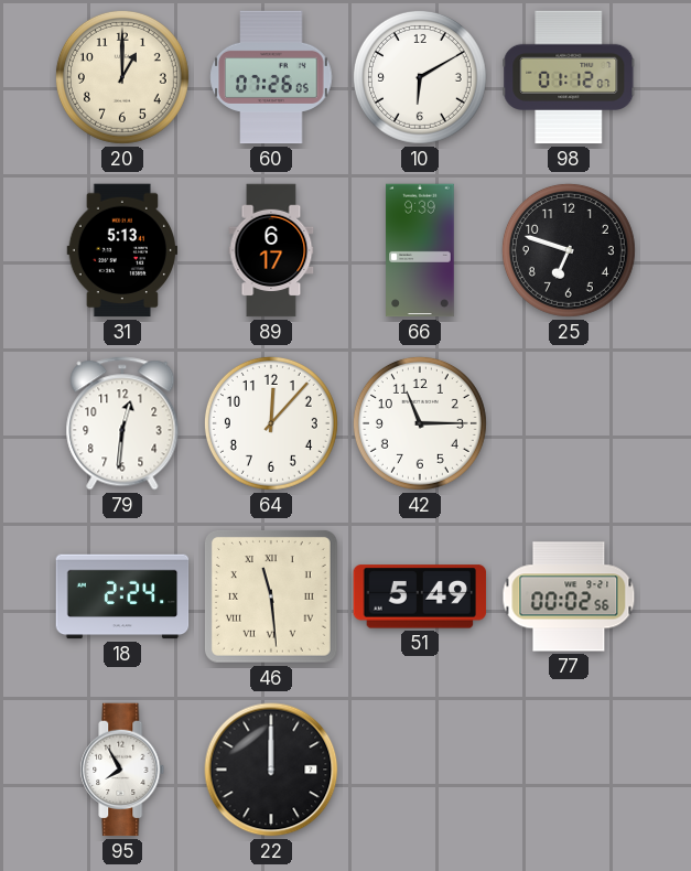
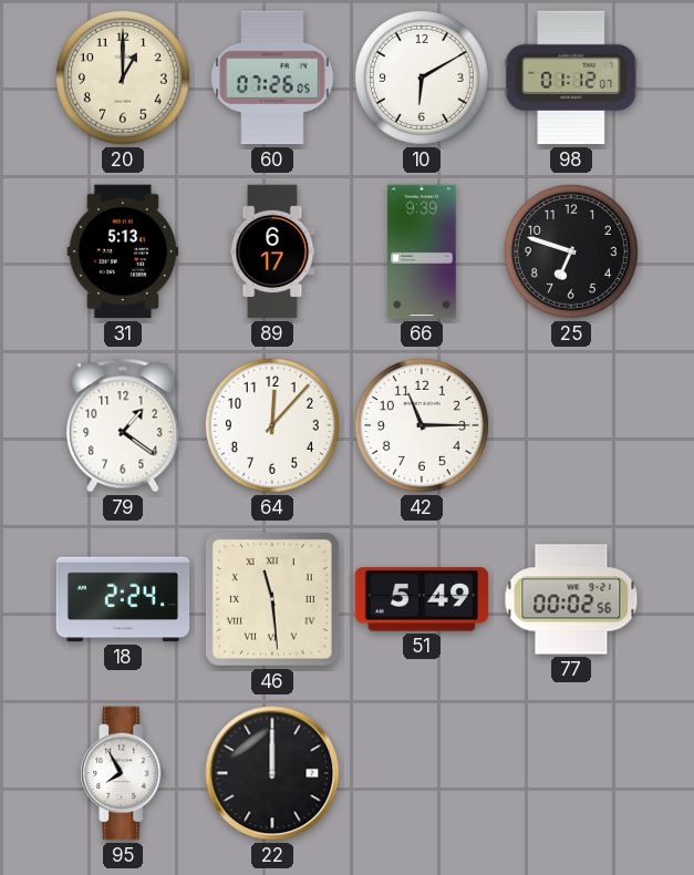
79: 12:31 -> 1:21
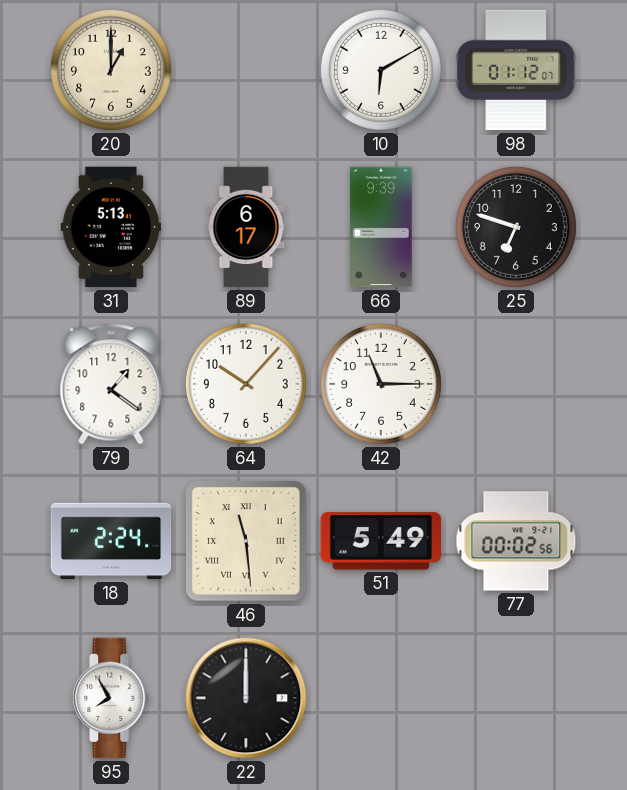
60: 07:26 -> none
64: 12:07 -> 10:07
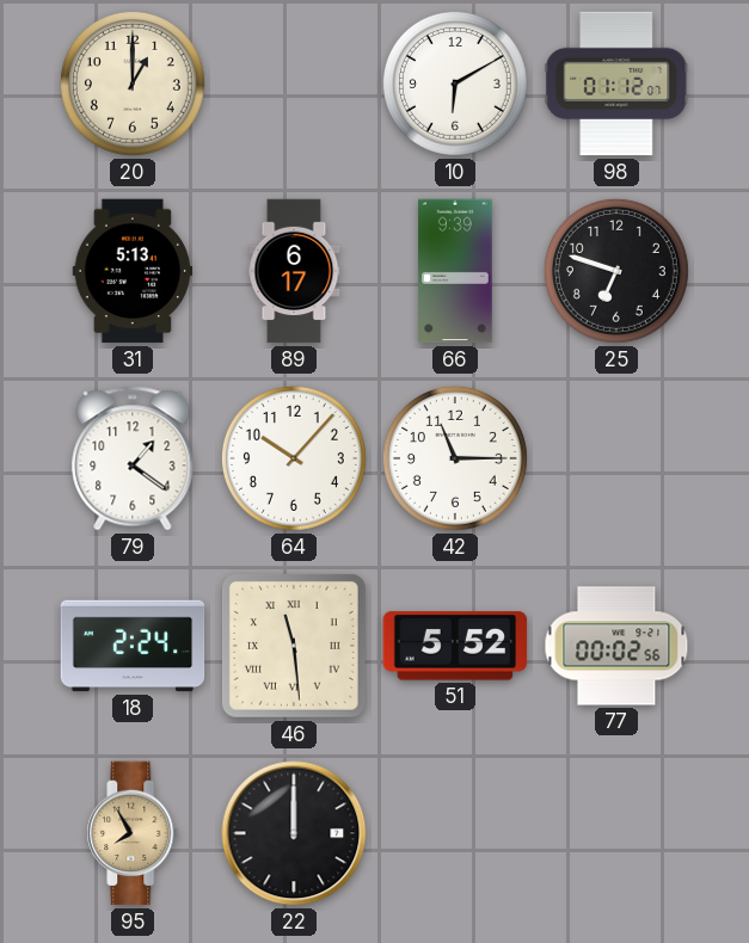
51: 5:49 -> 5:52
95 dial: white -> champagne
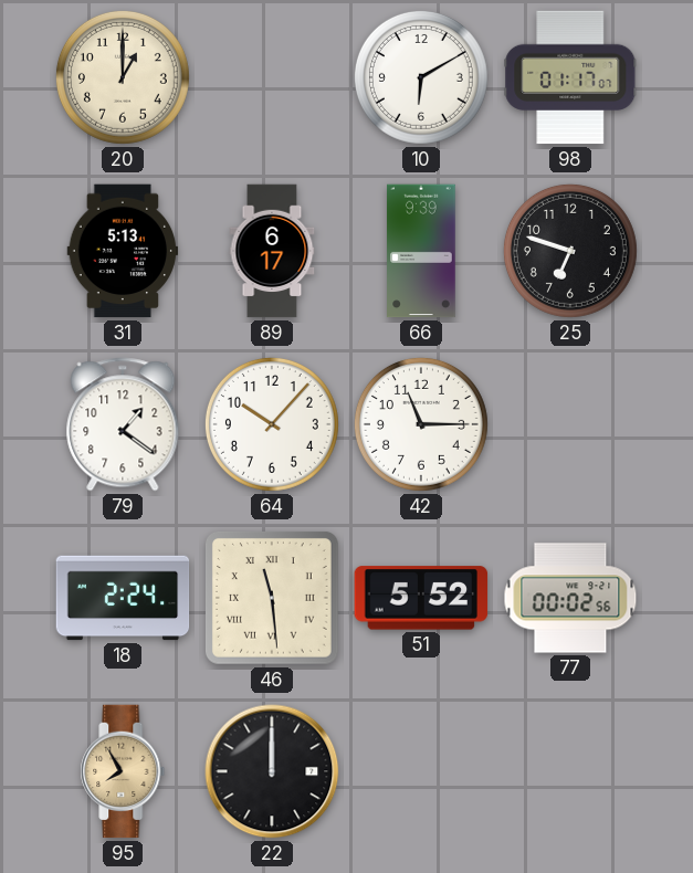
98: 01:12 -> 01:17
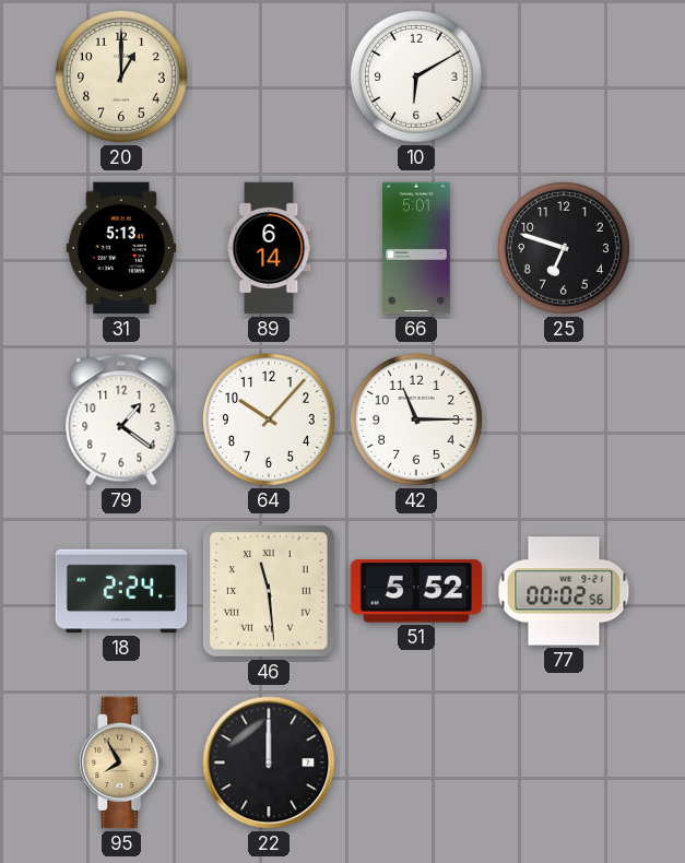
98: 01:17 -> none
89: 6:17 -> 6:14
66: 9:39 -> 5:01
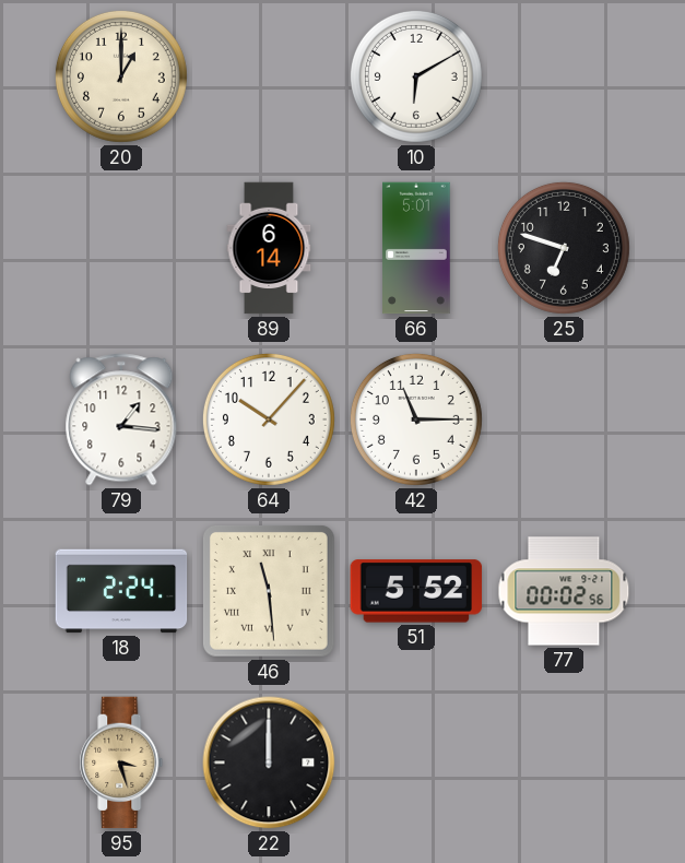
31: 5:13 -> none
79: 1:21 -> 1:16
95: 7:55 -> 3:27
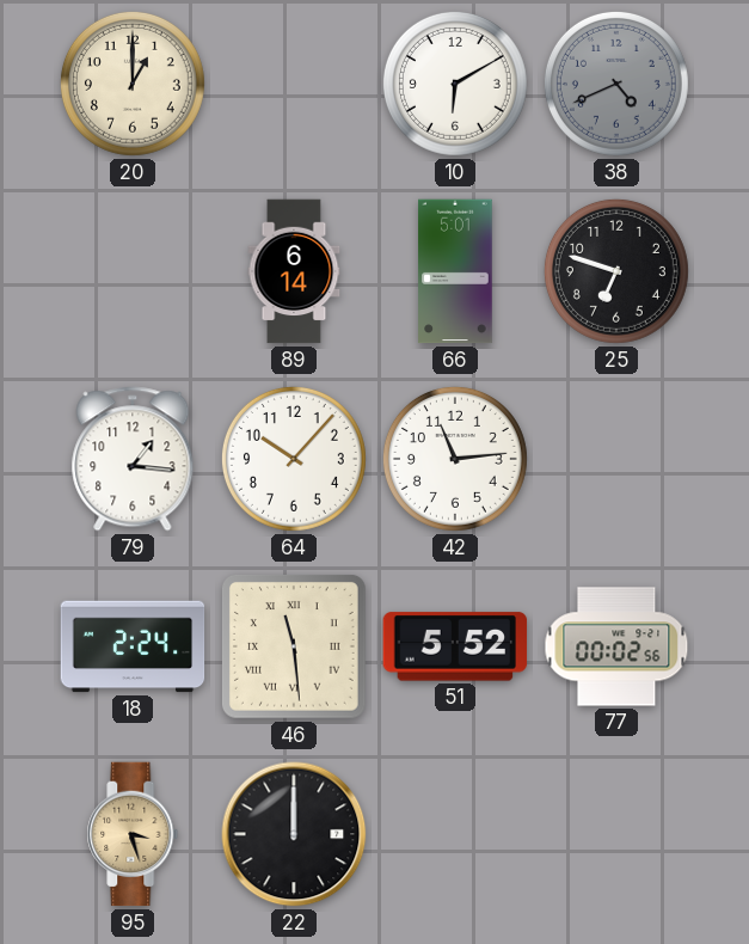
38: none -> 4:41
42: 11:15 -> 11:14
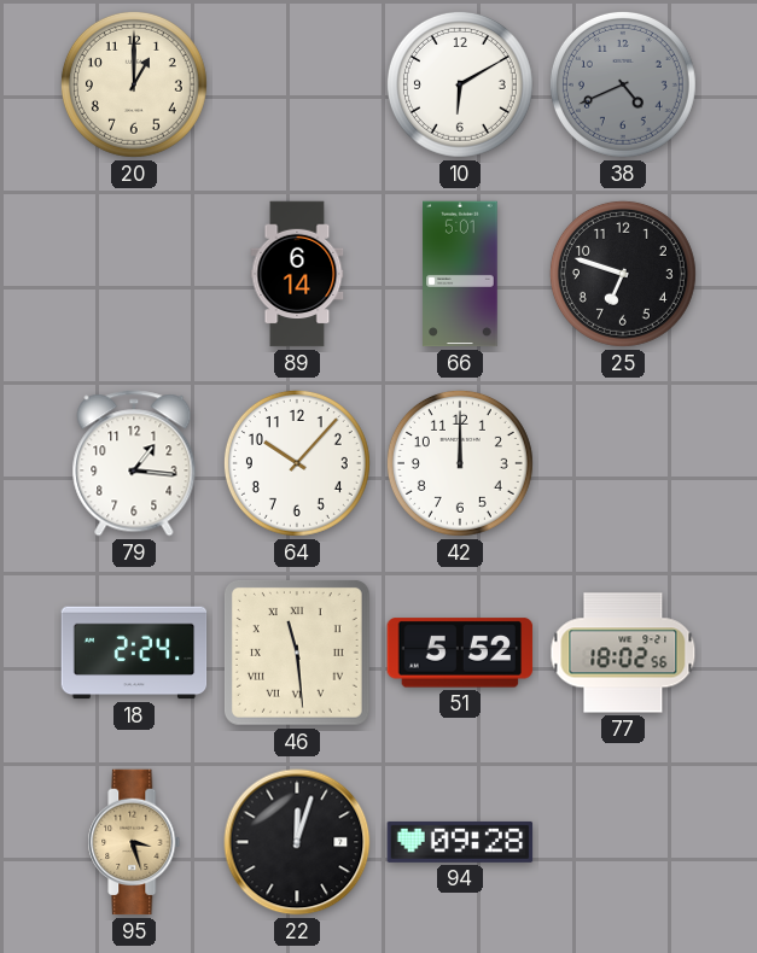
42: 11:14 -> 12:00
77: 00:02 -> 18:02
22: 12:00 -> 12:03
94: none -> 09:28
